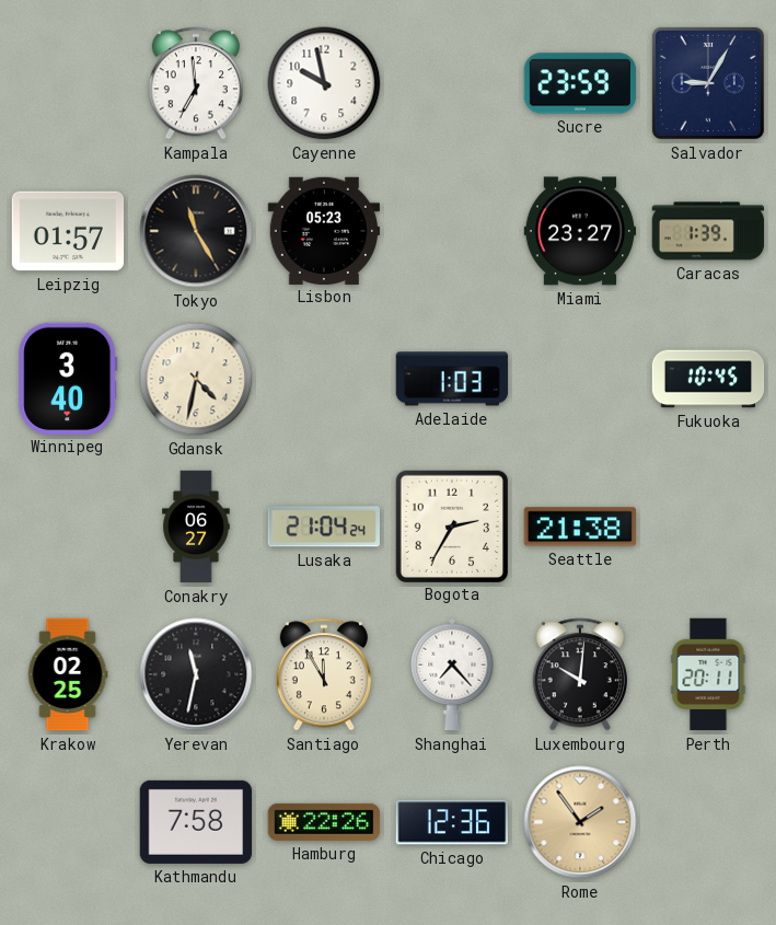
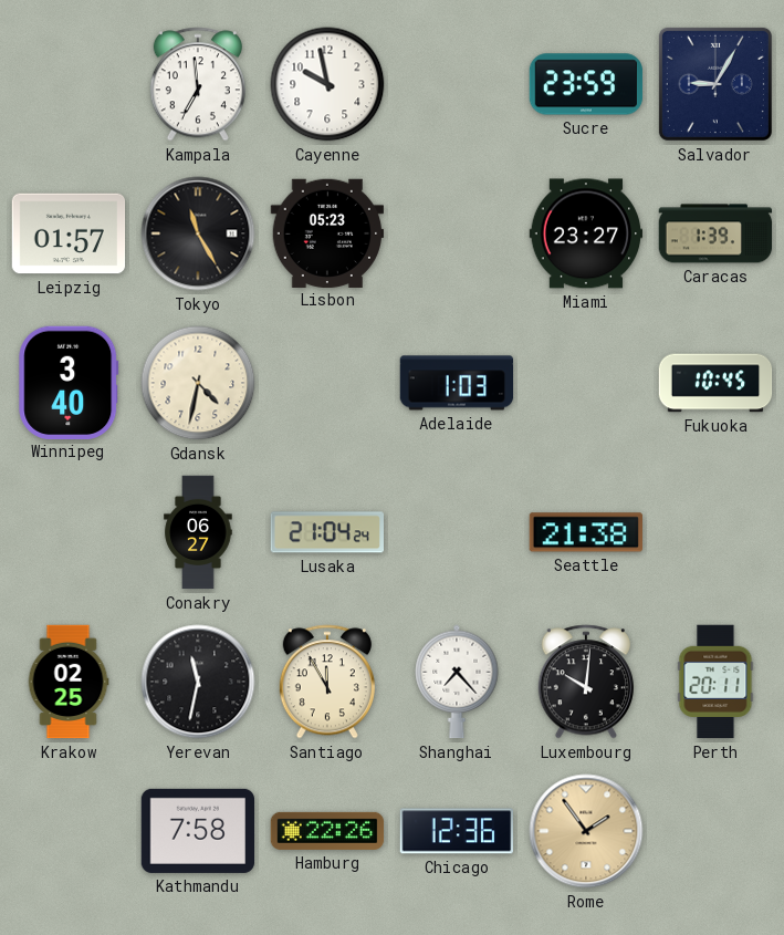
Bogota: 2:35 -> none
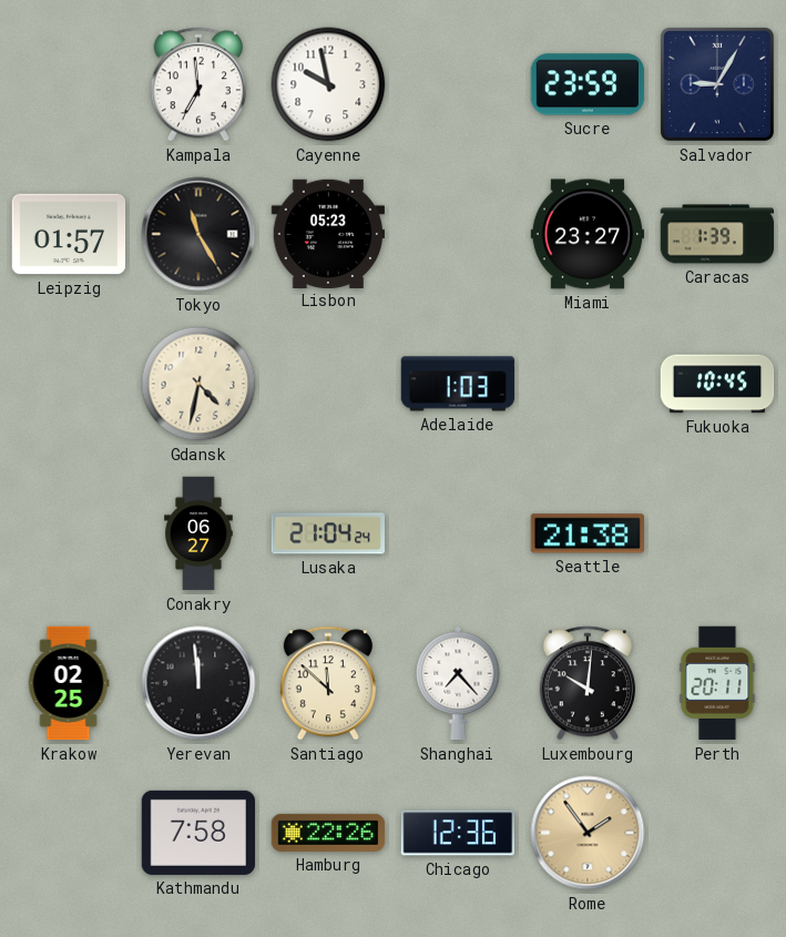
Winnipeg: 3:40 -> none
Yerevan: 11:32 -> 11:59
Santiago: 11:55 -> 11:52
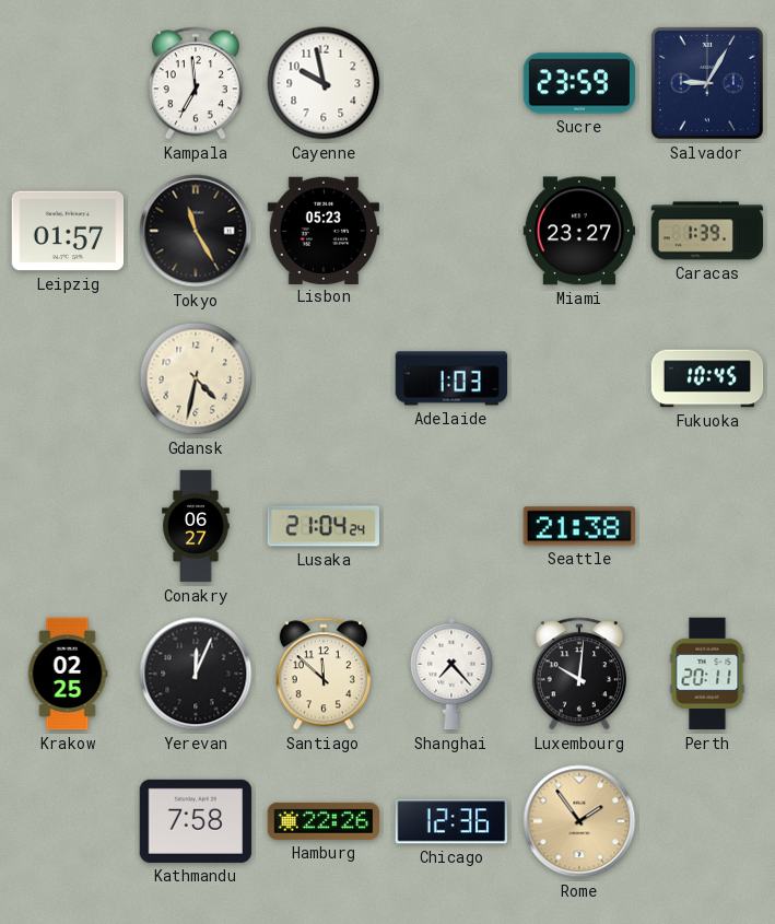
Yerevan: 11:59 -> 12:04
